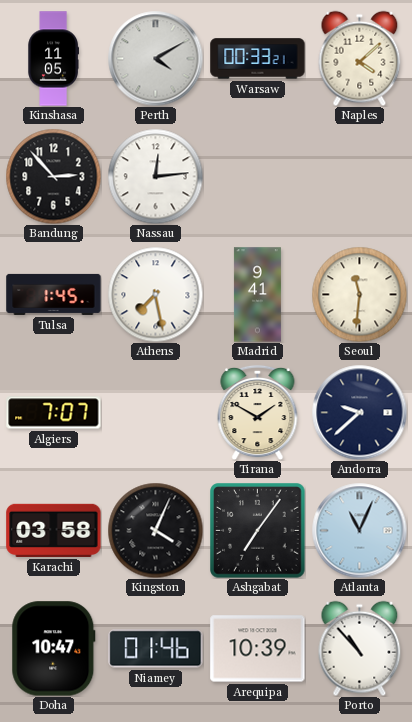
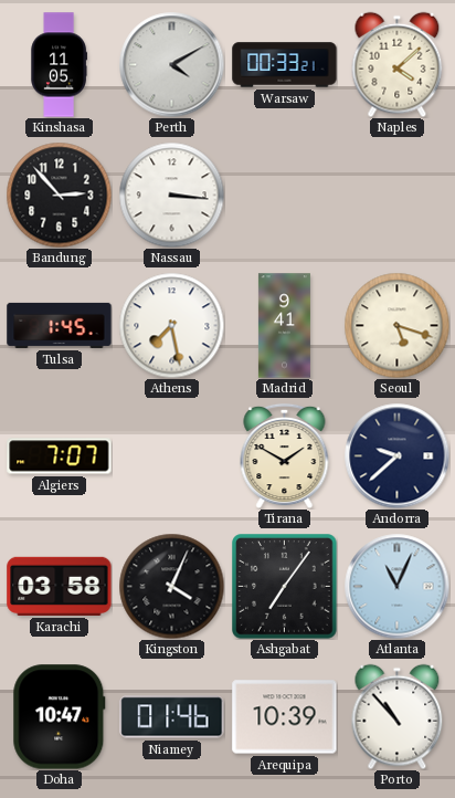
Nassau: 12:14 -> 3:16
Seoul: 11:31 -> 5:18
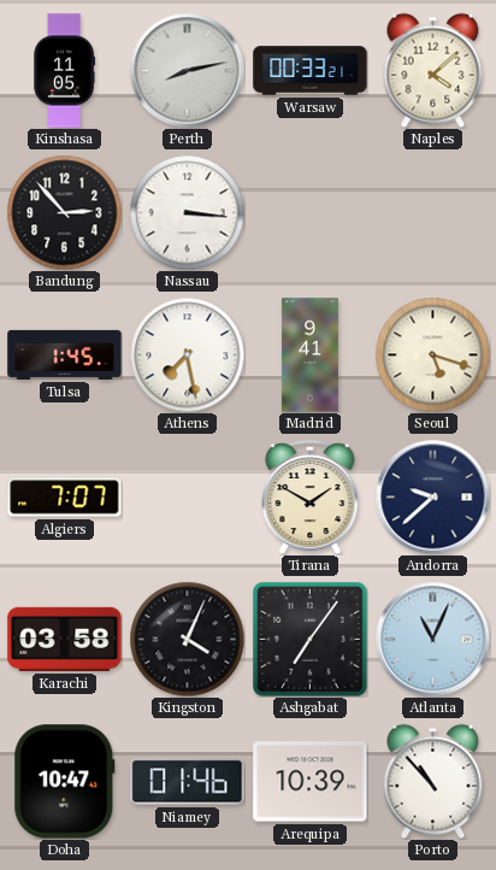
Perth: 4:10 -> 8:13
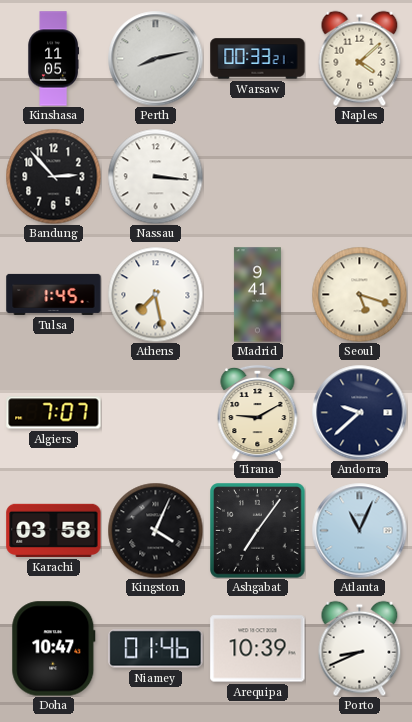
Tirana: 1:50 -> 9:10
Porto: 10:53 -> 8:41
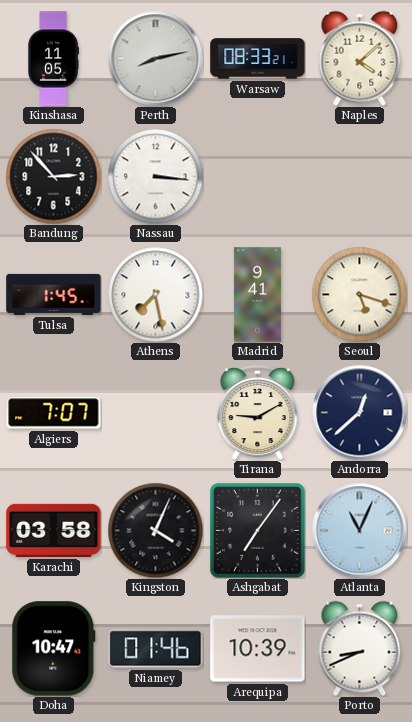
Warsaw: 00:33 -> 08:33
Andorra: 9:38 -> 12:38
